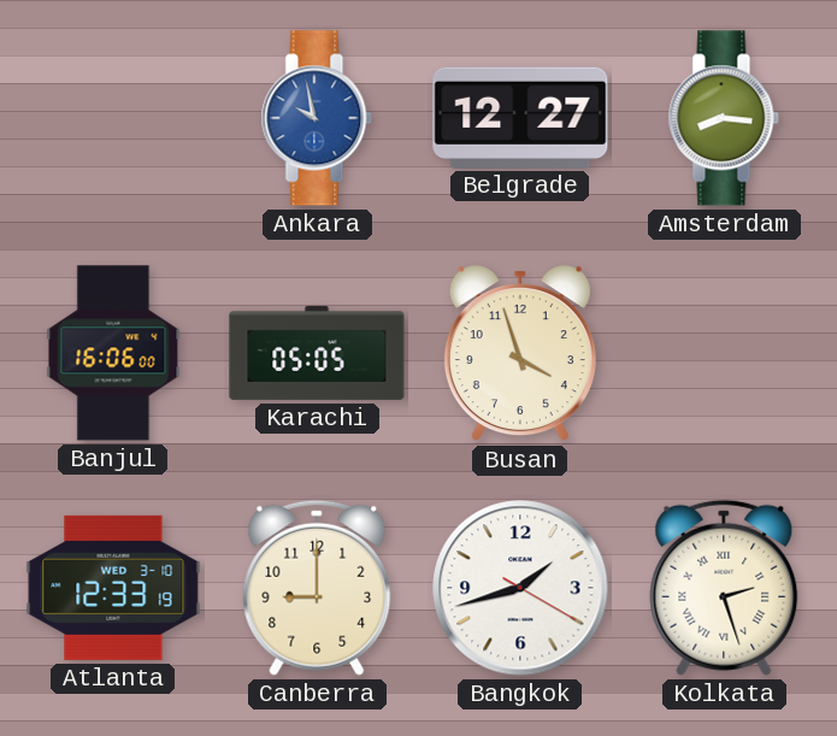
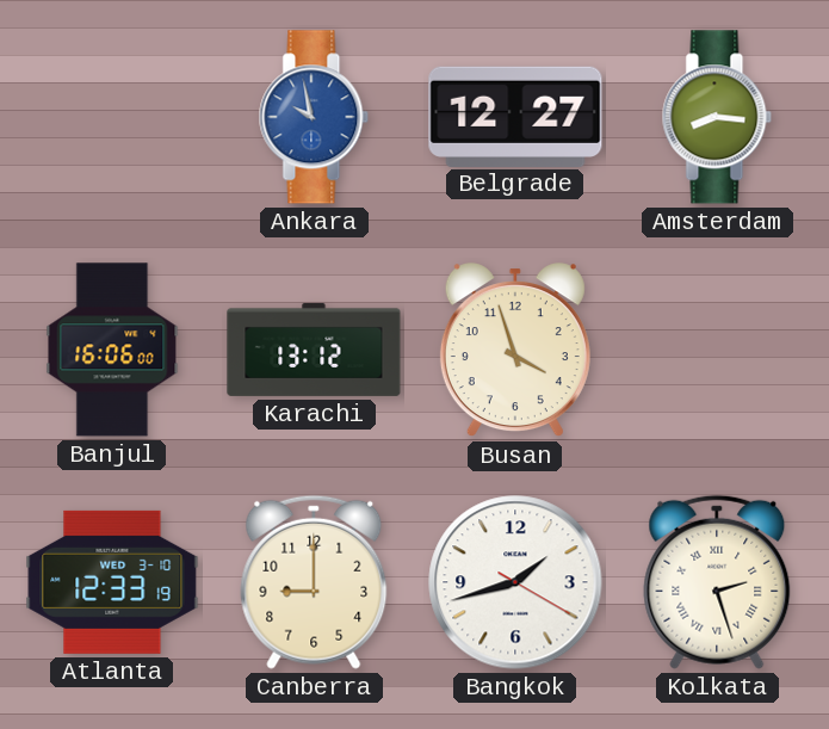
Karachi: 05:05 -> 13:12
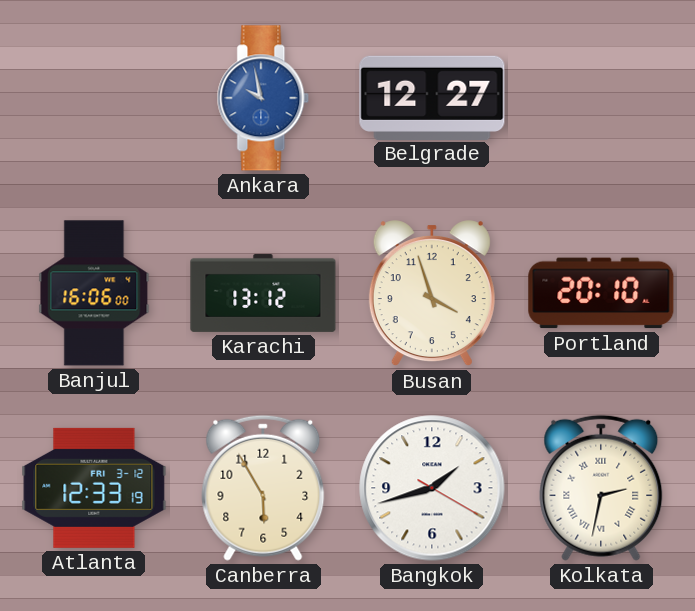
Amsterdam: 8:16 -> none
Portland: none -> 20:10
Atlanta date: WED 3-10 -> FRI 3-12
Canberra: 9:00 -> 5:55
Kolkata: 2:27 -> 2:32
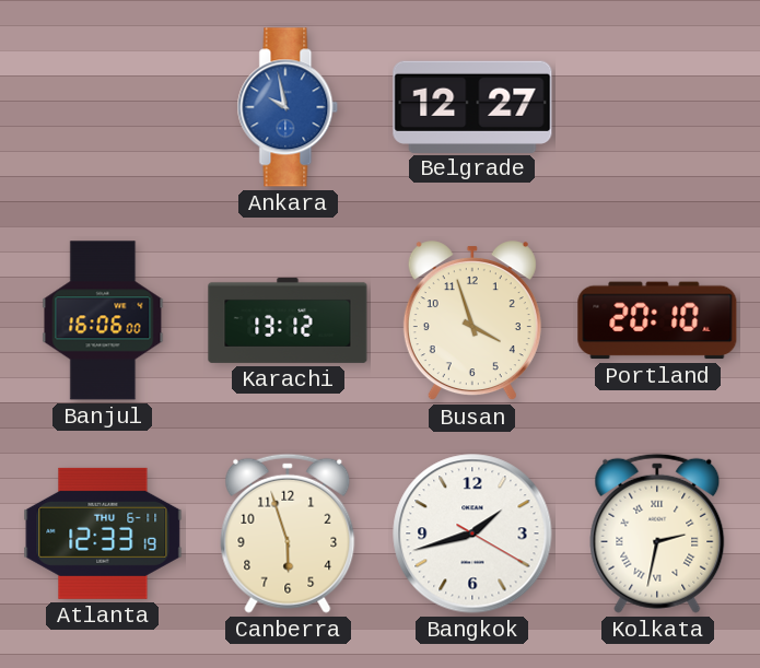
Atlanta date: FRI 3-12 -> THU 6-11
Canberra: 5:55 -> 5:57
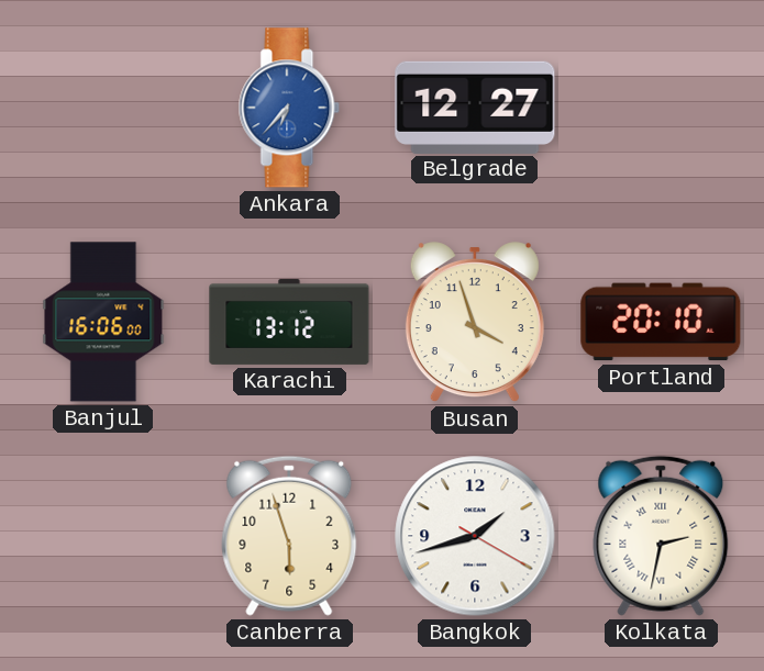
Ankara: 9:58 -> 6:37
Atlanta: 12:33 -> none
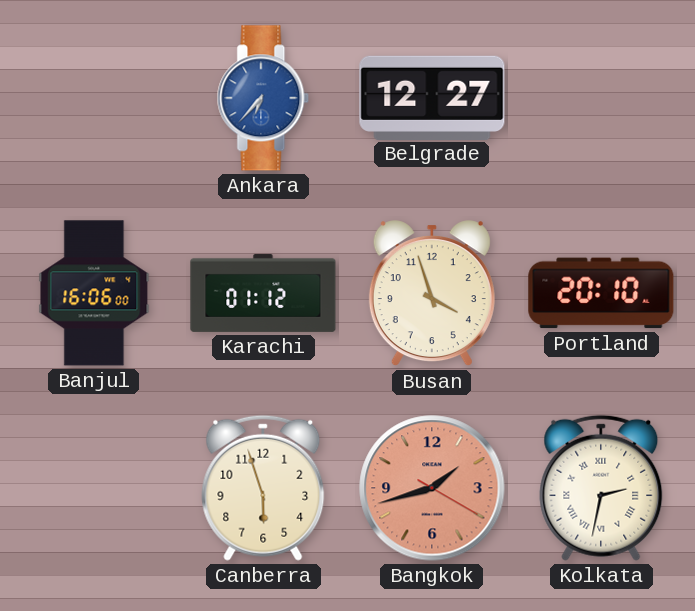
Karachi: 13:12 -> 01:12
Bangkok dial: white -> salmon
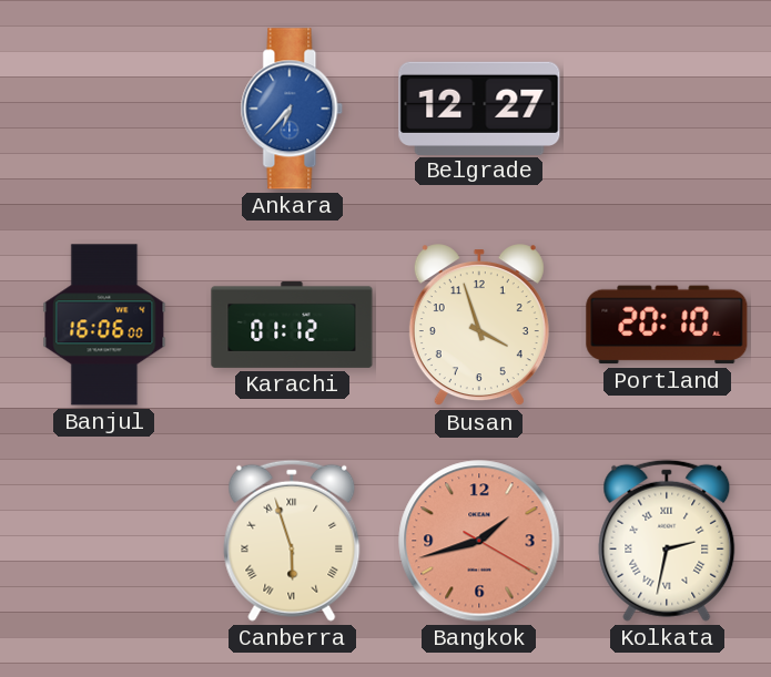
Canberra numerals: Arabic -> Roman
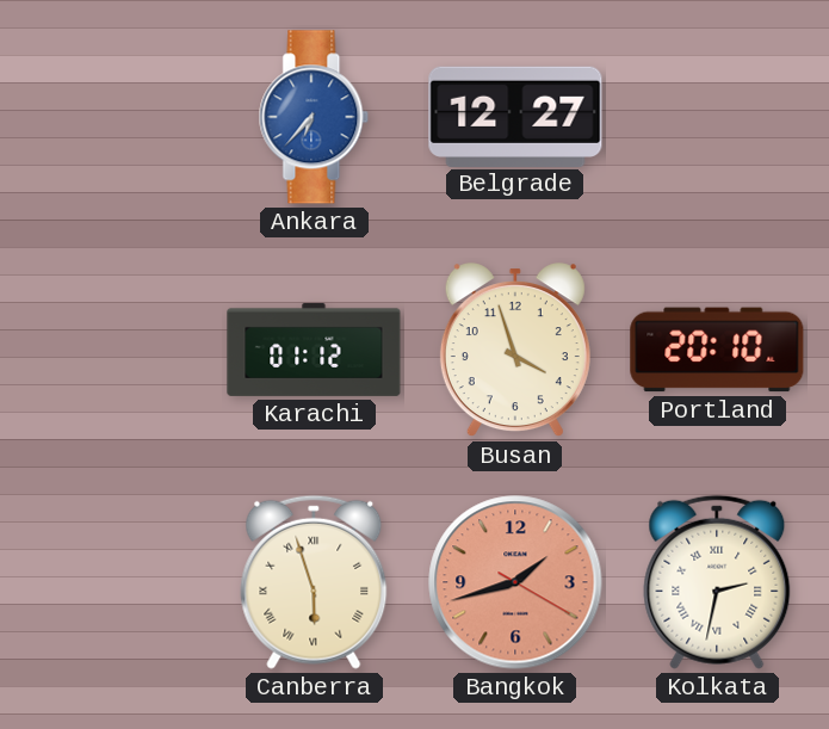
Banjul: 16:06 -> none
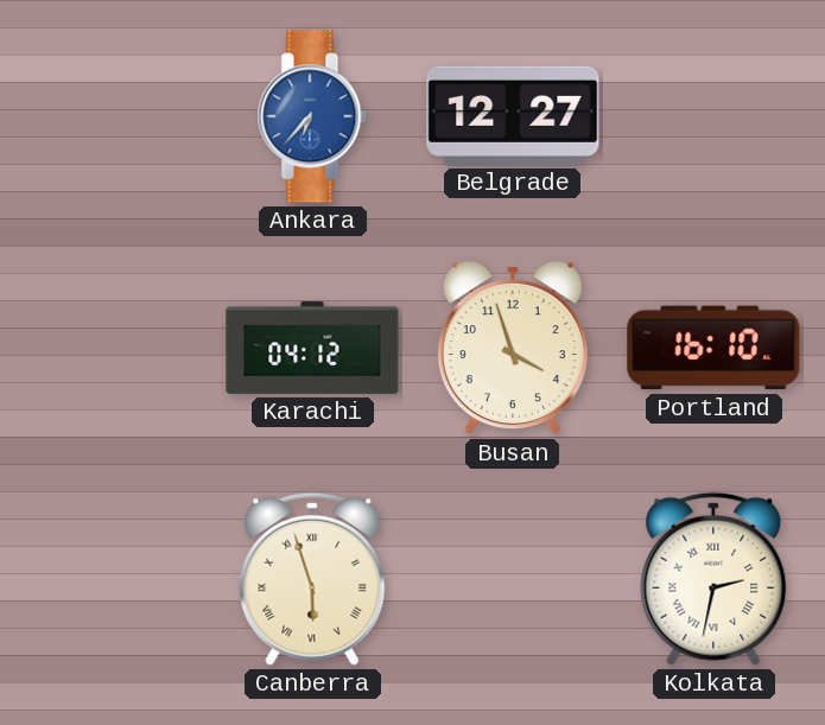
Karachi: 01:12 -> 04:12
Portland: 20:10 -> 16:10
Bangkok: 1:42 -> none
